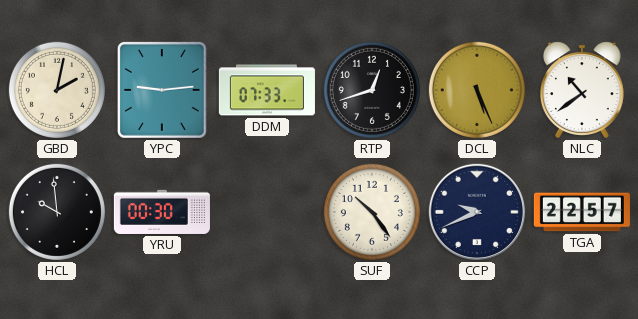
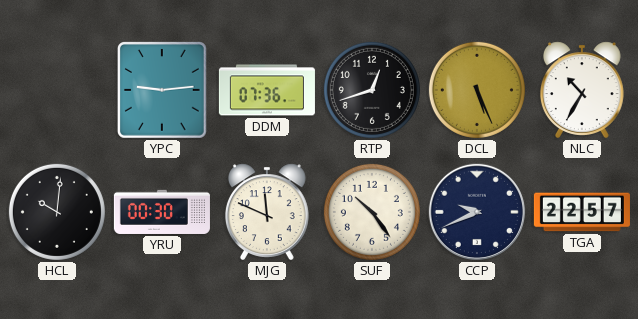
GBD: 2:02 -> none
DDM: 07:33 -> 07:36
NLC: 10:39 -> 10:35
HCL: 9:59 -> 10:01
MJG: none -> 11:49
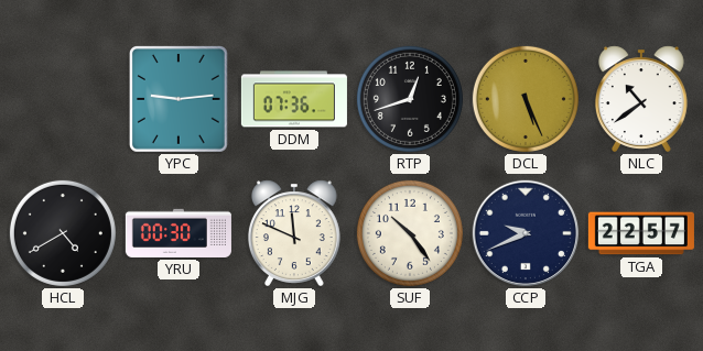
NLC: 10:35 -> 10:39
HCL: 10:01 -> 4:40
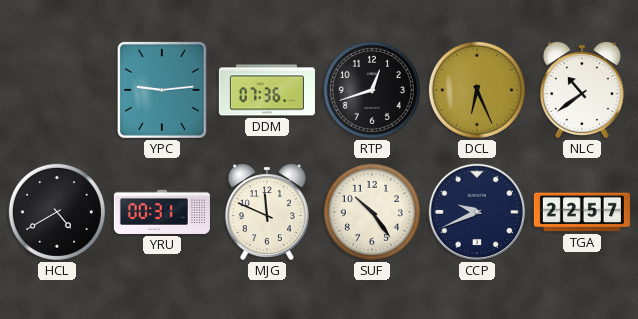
DCL: 5:26 -> 6:26
YRU: 00:30 -> 00:31
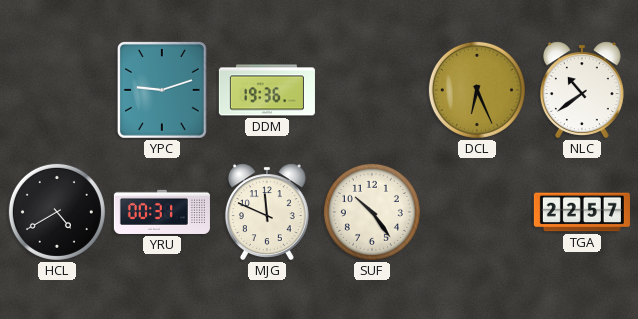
YPC: 9:14 -> 9:12
DDM: 07:36 -> 19:36
RTP: 12:42 -> none
CCP: 9:41 -> none
